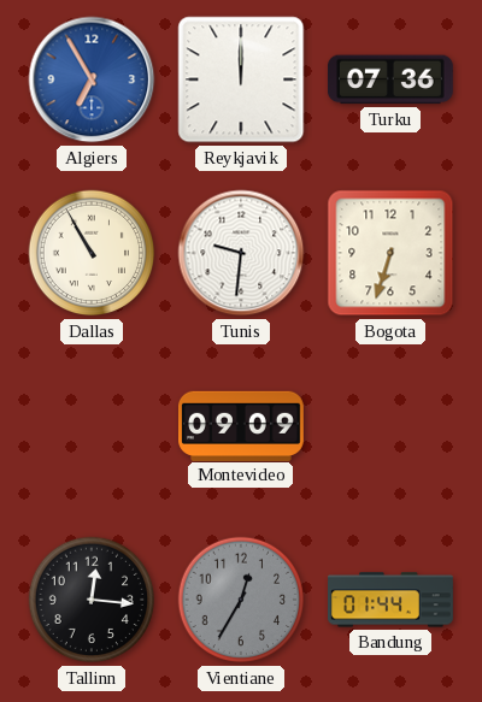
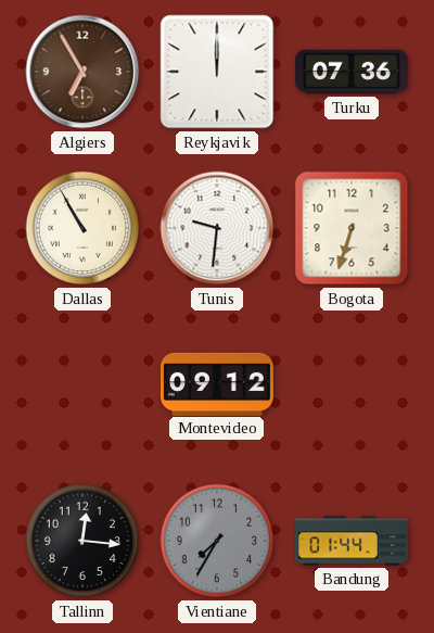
Algiers dial: blue -> brown
Montevideo: 09:09 -> 09:12
Vientiane: 12:35 -> 7:35
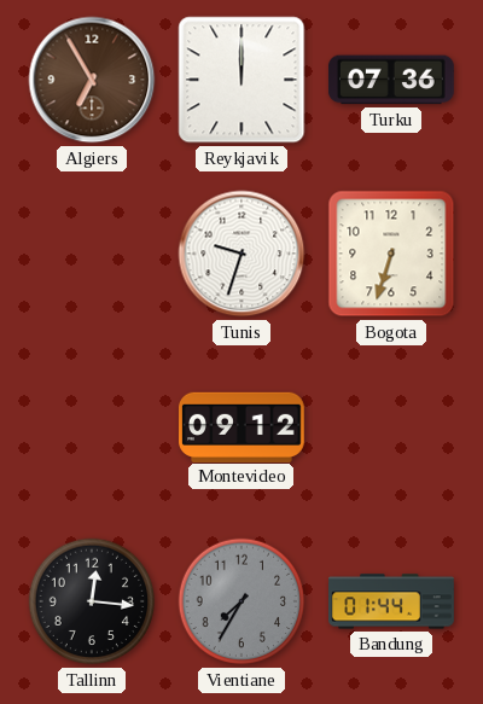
Dallas: 10:55 -> none
Tunis: 9:31 -> 9:33
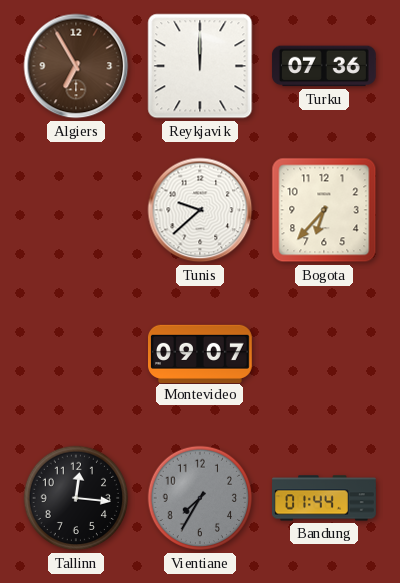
Tunis: 9:33 -> 9:38
Bogota: 6:33 -> 6:37
Montevideo: 09:12 -> 09:07
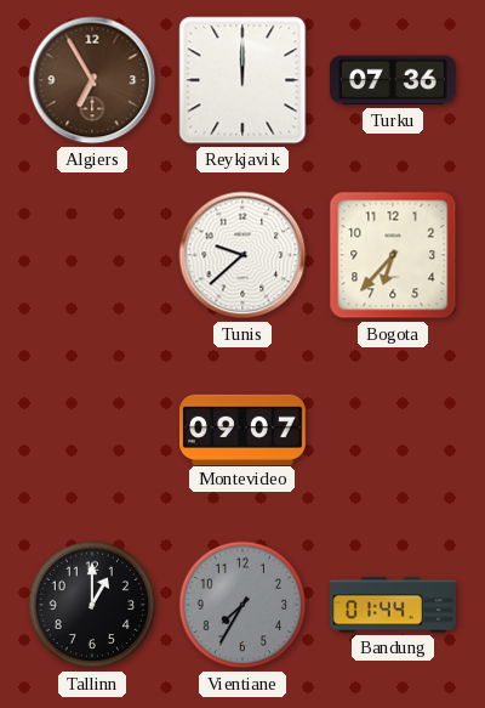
Tallinn: 12:16 -> 1:00
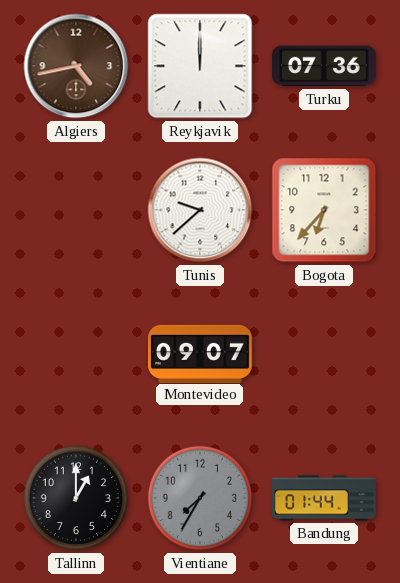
Algiers: 6:55 -> 4:43
